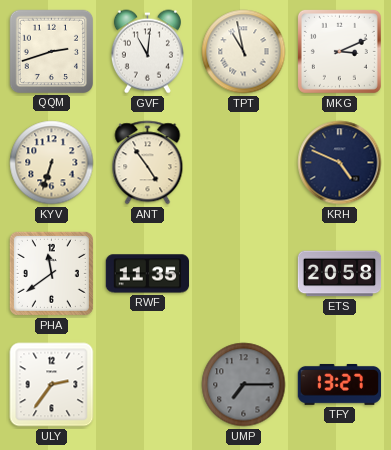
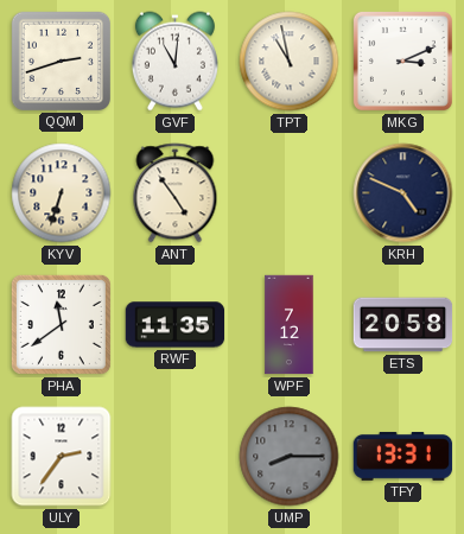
WPF: none -> 7:12
UMP: 7:15 -> 8:15
TFY: 13:27 -> 13:31
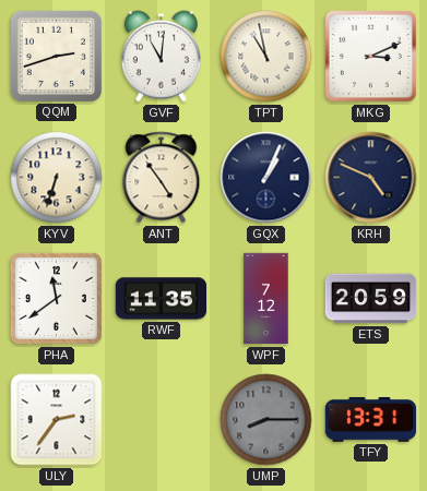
GQX: none -> 1:04
ETS: 20:58 -> 20:59
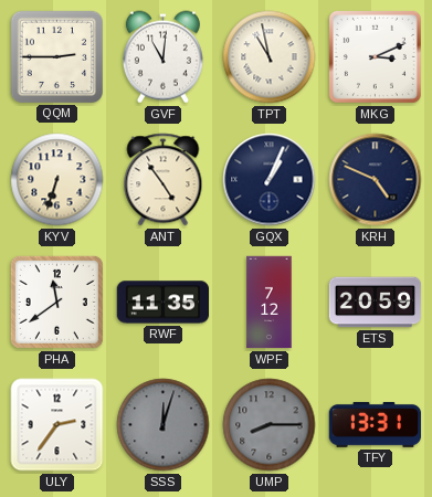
QQM: 2:42 -> 2:45
SSS: none -> 12:03
